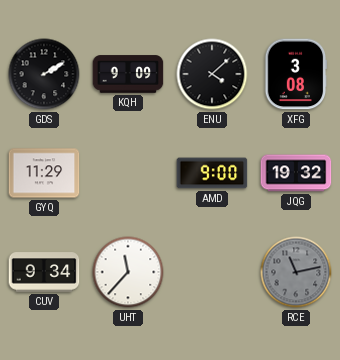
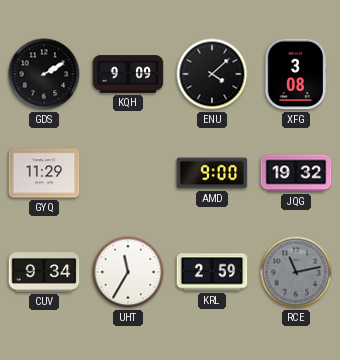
UHT: 11:37 -> 11:35
KRL: none -> 2:59
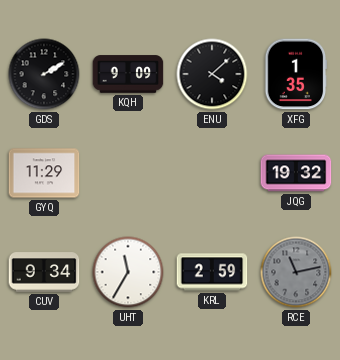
XFG: 3:08 -> 1:35
AMD: 9:00 -> none
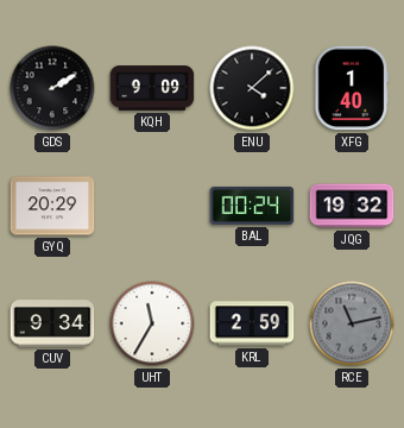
XFG: 1:35 -> 1:40
GYQ: 11:29 -> 20:29
BAL: none -> 00:24
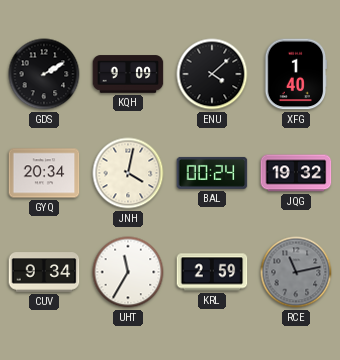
GYQ: 20:29 -> 20:34
JNH: none -> 4:02
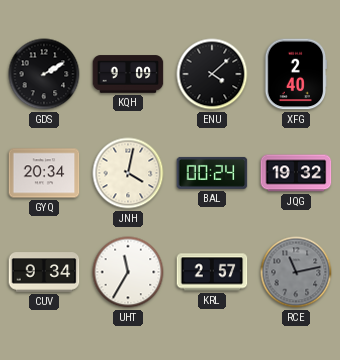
XFG: 1:40 -> 2:40
KRL: 2:59 -> 2:57
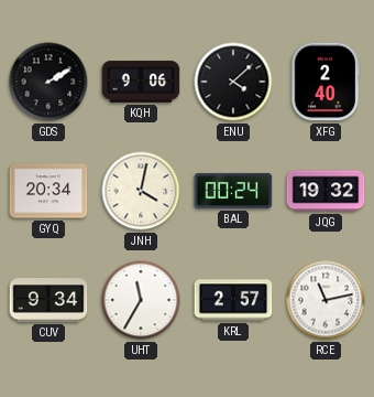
KQH: 9:09 -> 9:06
RCE dial: grey -> white
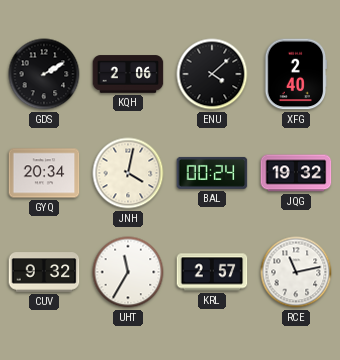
KQH: 9:06 -> 2:06
CUV: 9:34 -> 9:32
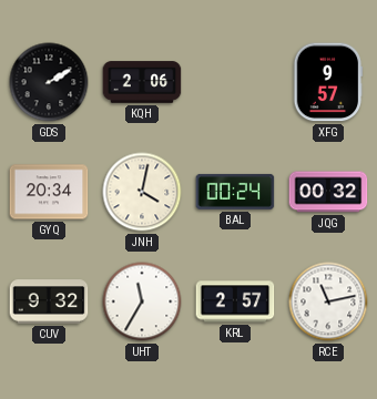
ENU: 4:08 -> none
XFG: 2:40 -> 9:57
JQG: 19:32 -> 00:32
